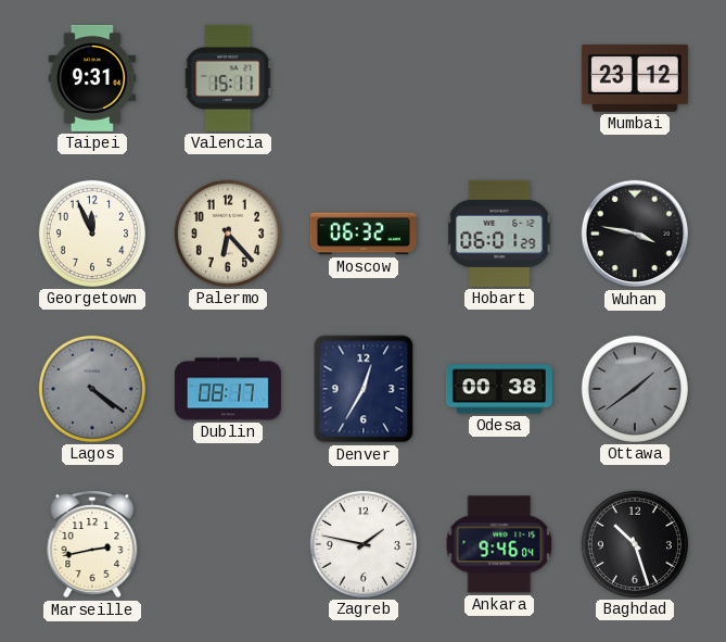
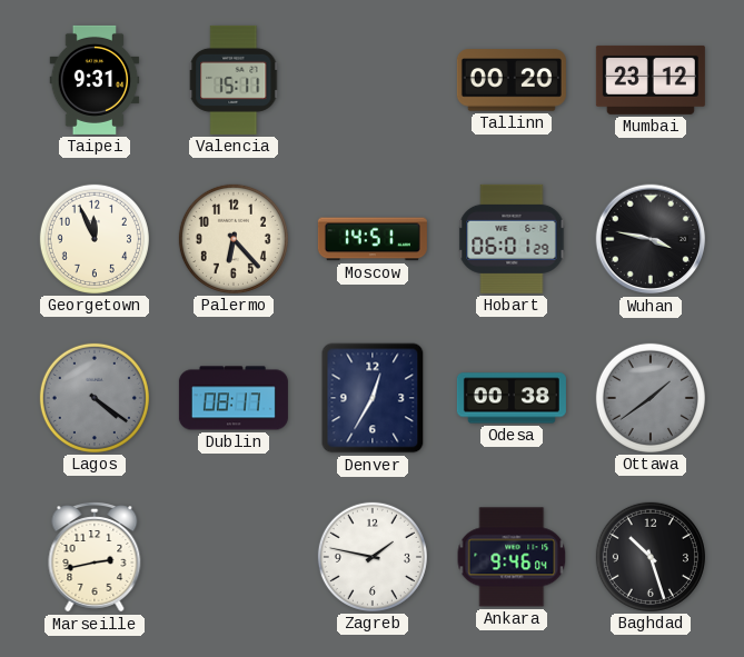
Tallinn: none -> 00:20
Moscow: 06:32 -> 14:51
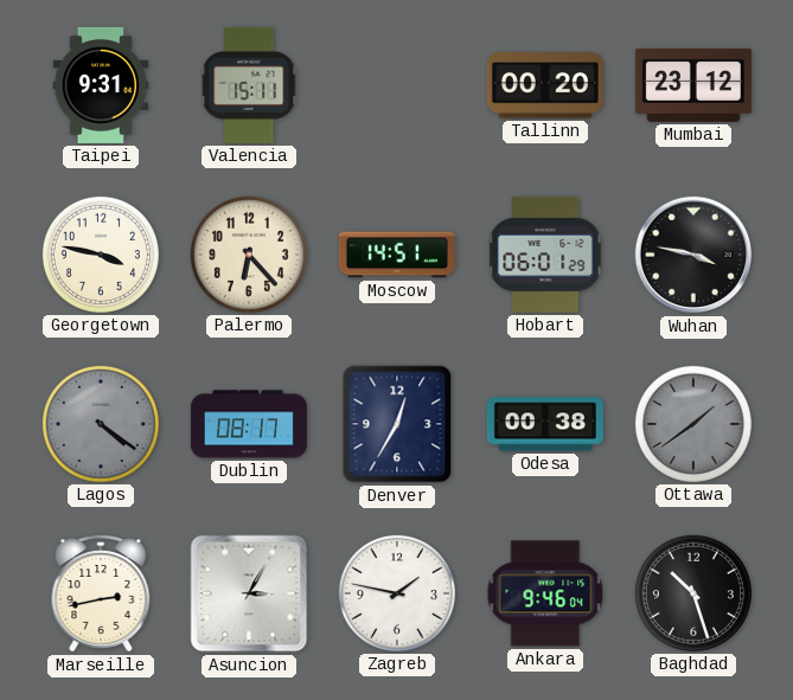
Georgetown: 11:56 -> 3:47
Asuncion: none -> 3:05
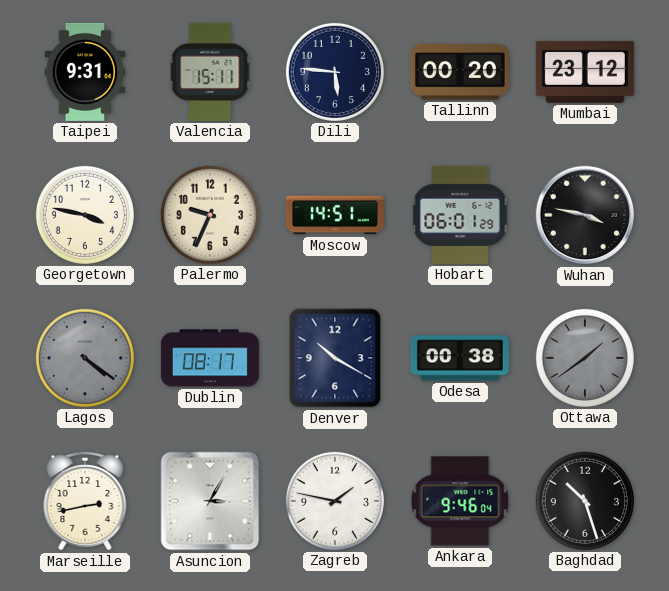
Dili: none -> 5:46
Palermo: 6:23 -> 9:34
Denver: 12:35 -> 10:20
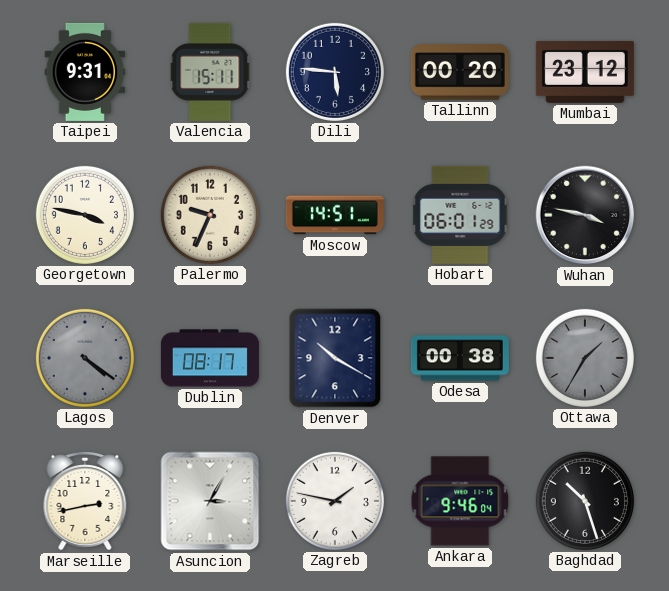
Ottawa: 1:39 -> 1:35
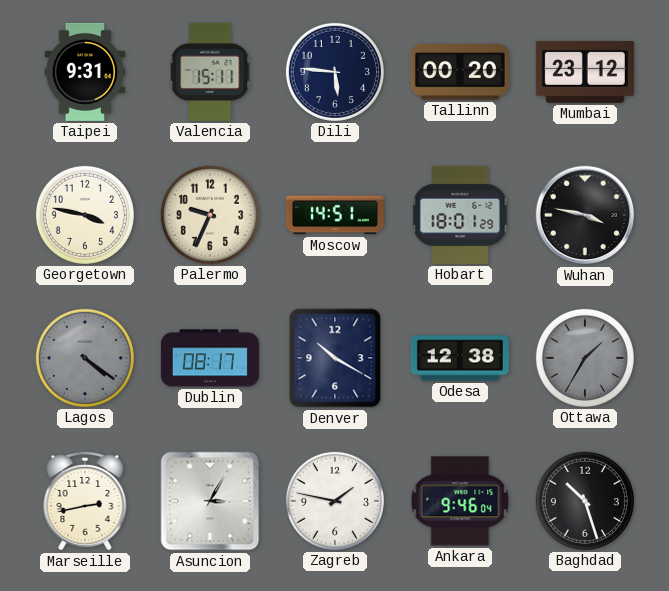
Hobart: 06:01 -> 18:01
Odesa: 00:38 -> 12:38
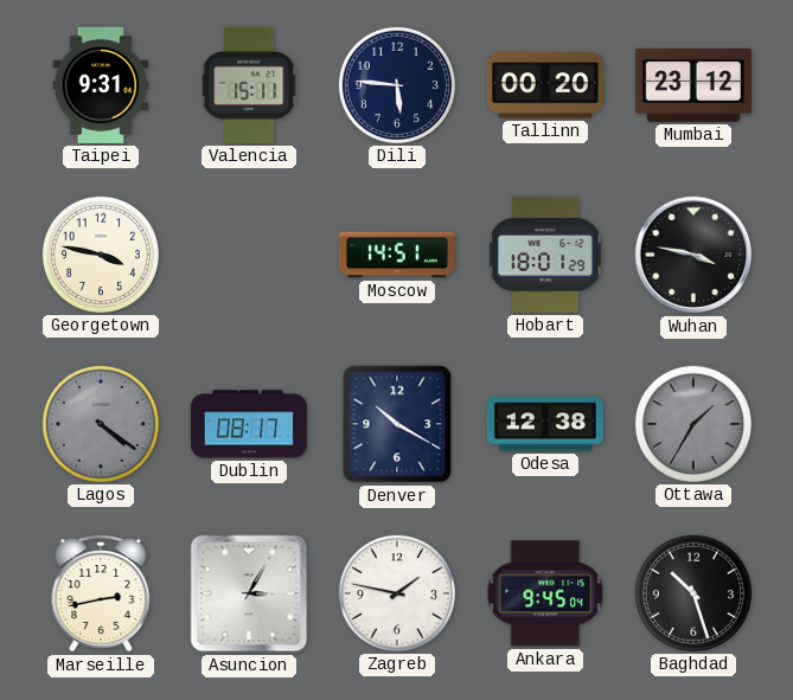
Palermo: 9:34 -> none
Ankara: 9:46 -> 9:45
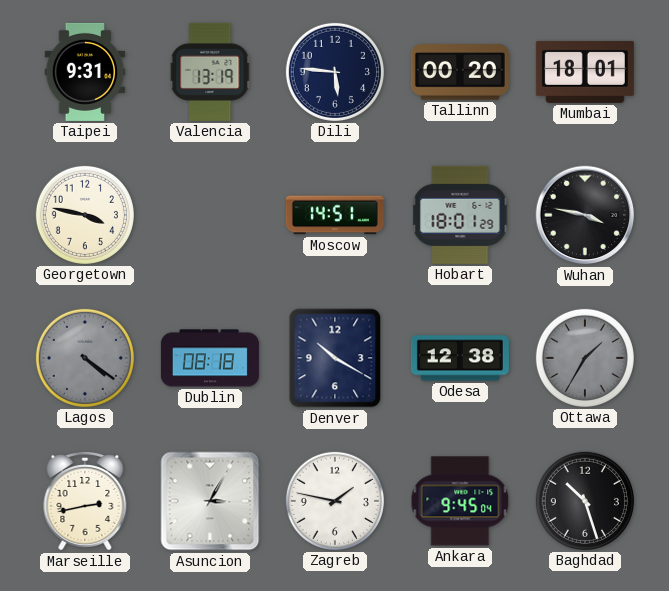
Valencia: 15:11 -> 13:19
Mumbai: 23:12 -> 18:01
Dublin: 08:17 -> 08:18
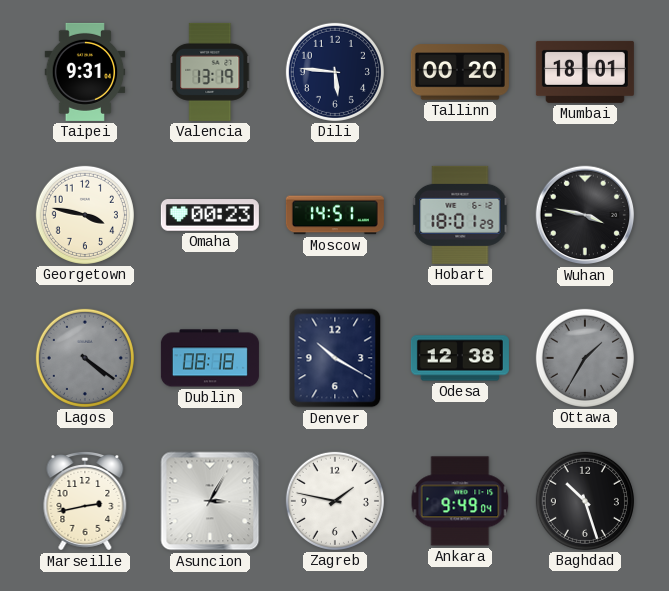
Omaha: none -> 00:23
Ankara: 9:45 -> 9:49
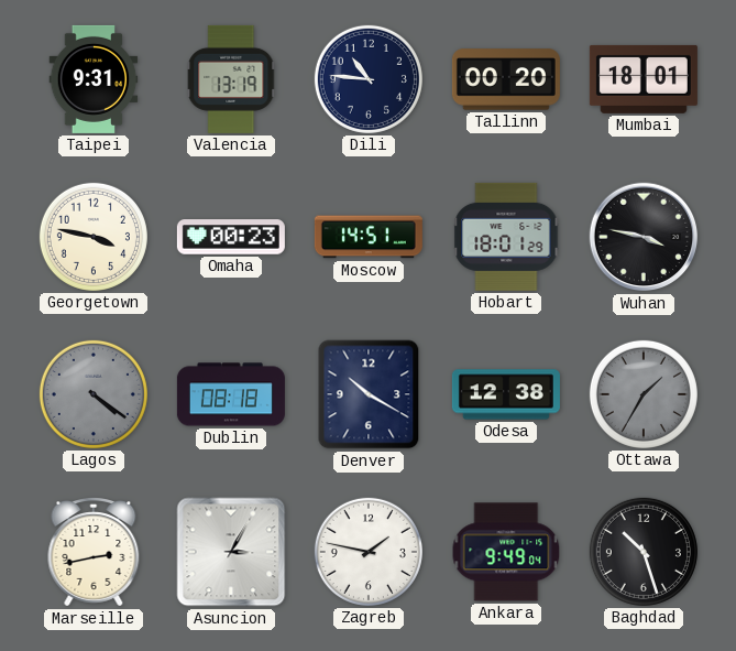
Dili: 5:46 -> 10:46
